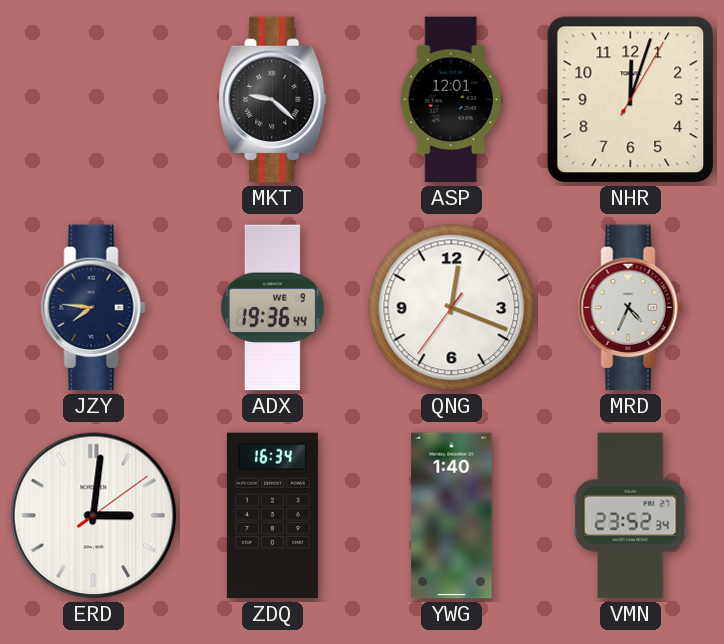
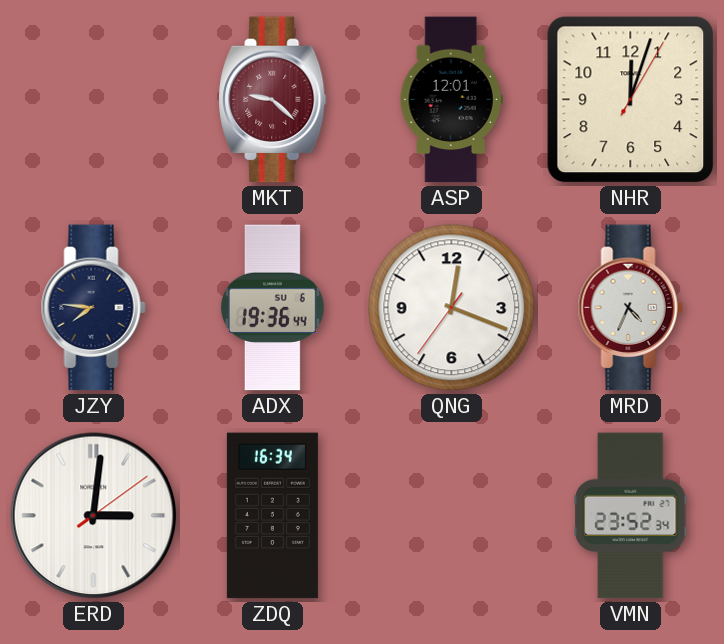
MKT dial: black -> burgundy
ADX date: WE 9 -> SU 6
YWG: 1:40 -> none
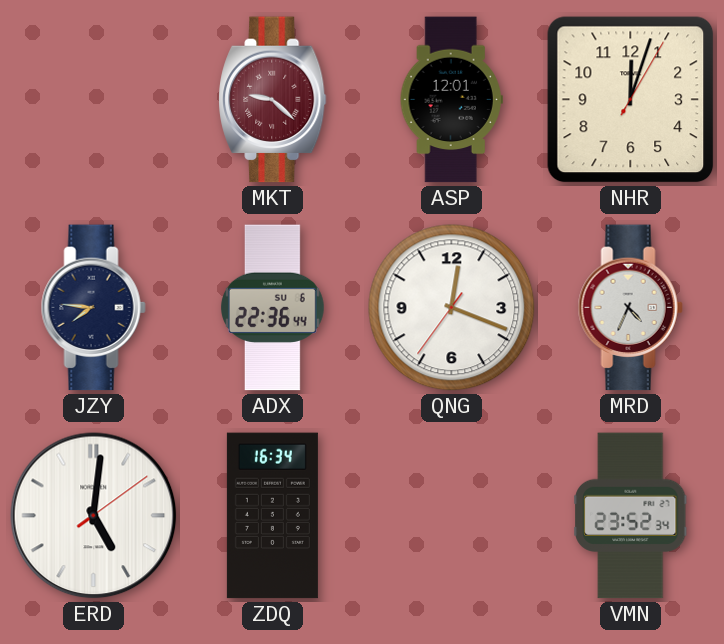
ADX: 19:36 -> 22:36
ERD: 3:01 -> 5:01
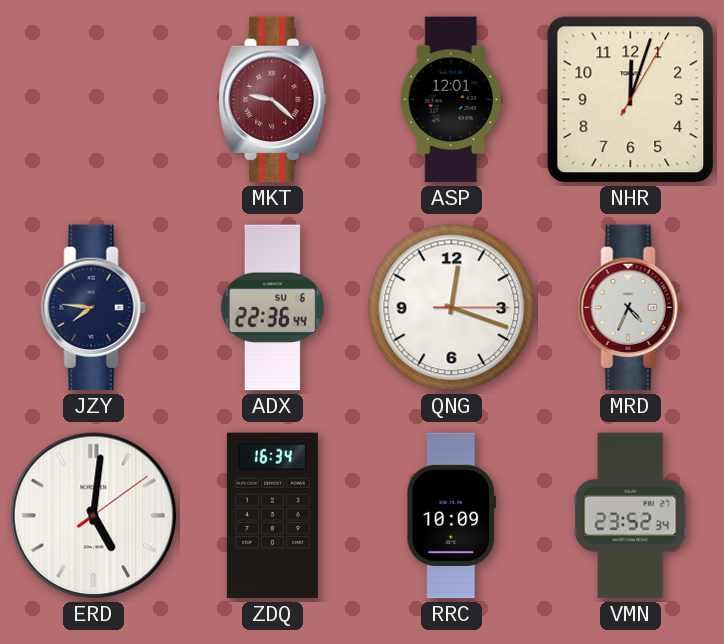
QNG: 12:18:36 -> 12:18:15
RRC: none -> 10:09
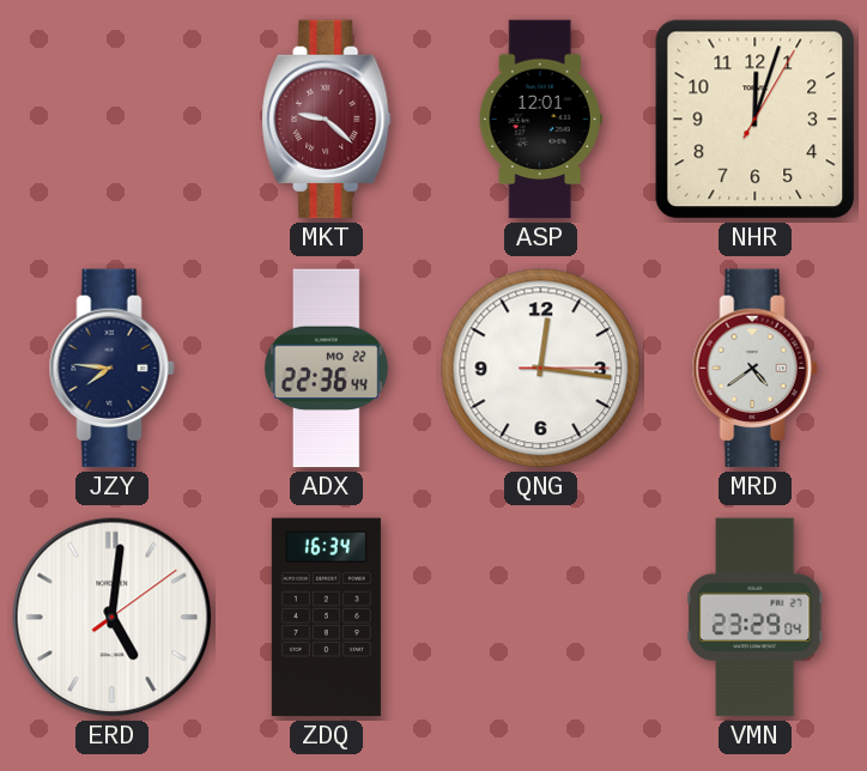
ADX date: SU 6 -> MO 22
QNG: 12:18 -> 12:16
MRD: 4:34 -> 4:39
RRC: 10:09 -> none
VMN: 23:52 -> 23:29
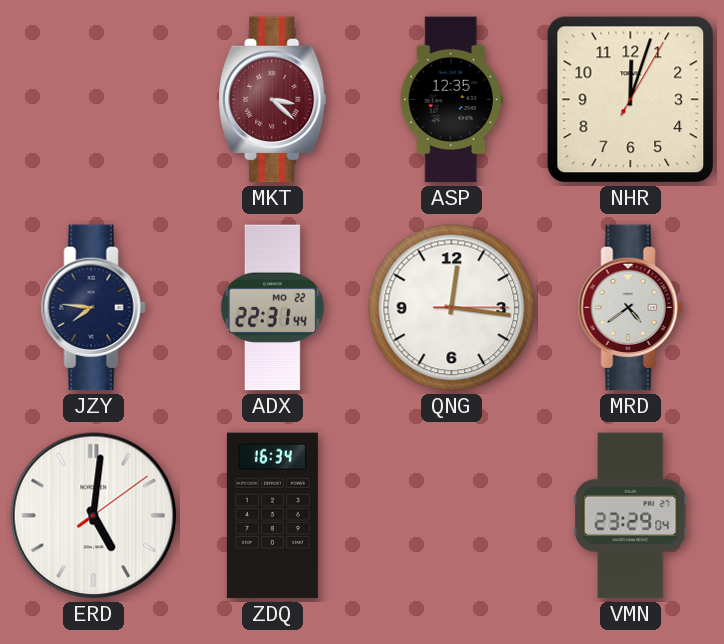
MKT: 9:22 -> 3:22
ASP: 12:01 -> 12:35
ADX: 22:36 -> 22:31
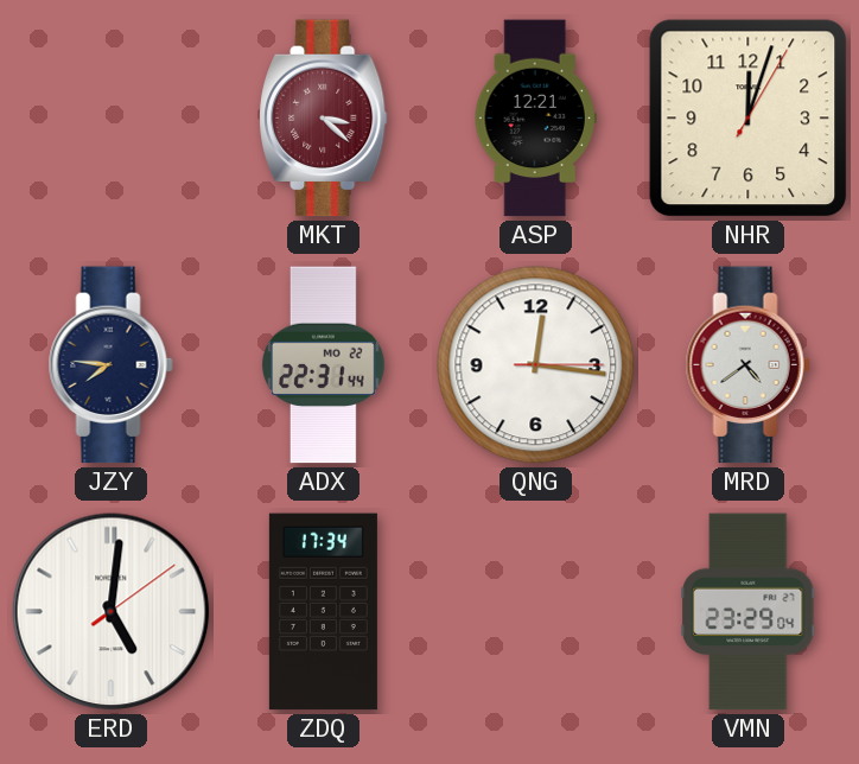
ASP: 12:35 -> 12:21
ZDQ: 16:34 -> 17:34
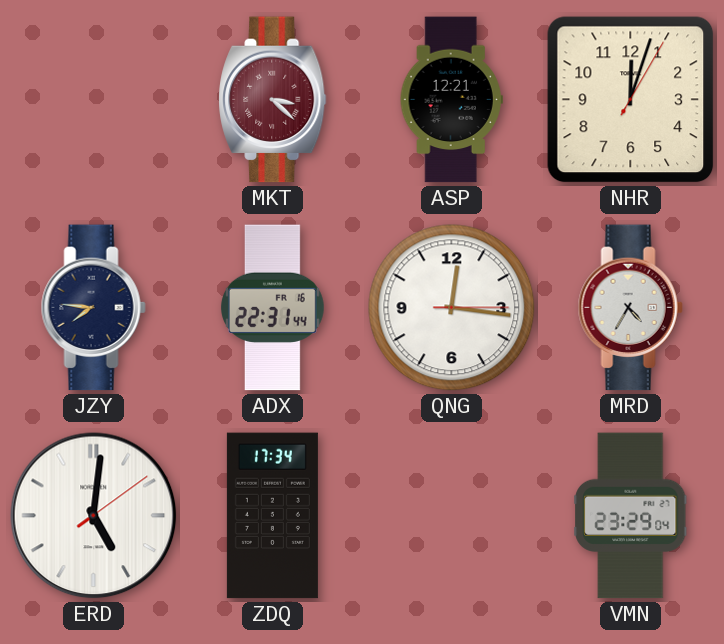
ADX date: MO 22 -> FR 16
MRD: 4:39 -> 4:35
